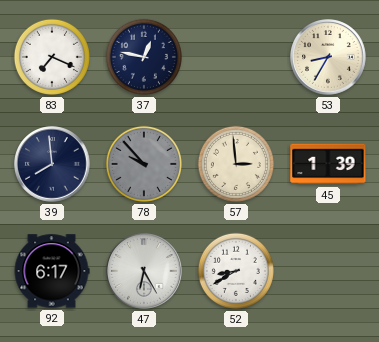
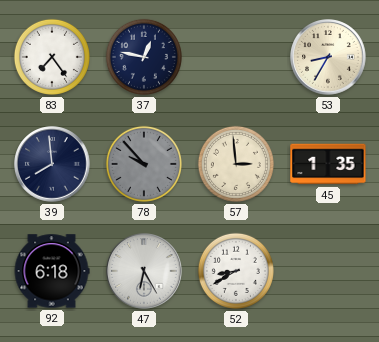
83: 7:19 -> 7:24
45: 1:39 -> 1:35
92: 6:17 -> 6:18
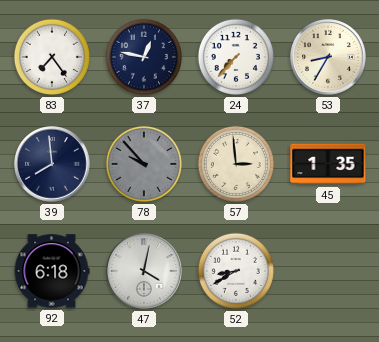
24: none -> 7:37
47: 6:25 -> 4:02
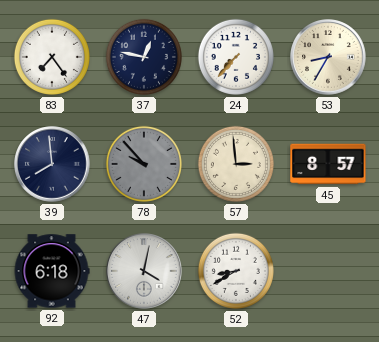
45: 1:35 -> 8:57
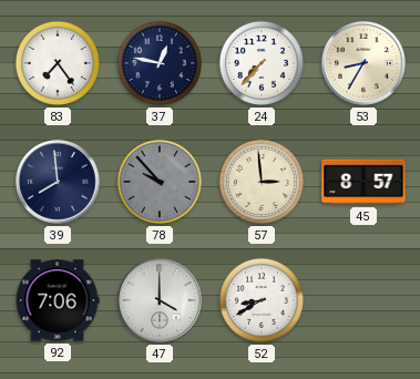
92: 6:18 -> 7:06
47: 4:02 -> 4:00
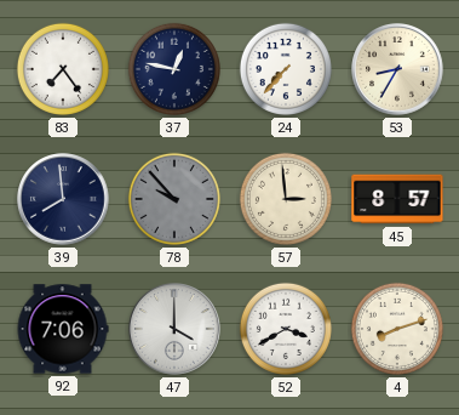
52: 8:40 -> 3:40
4: none -> 8:12
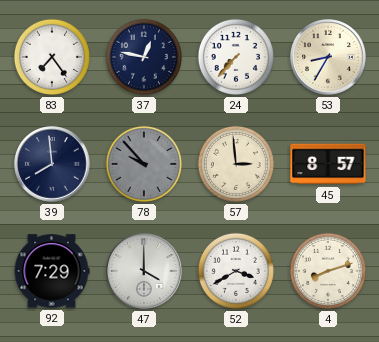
92: 7:06 -> 7:29
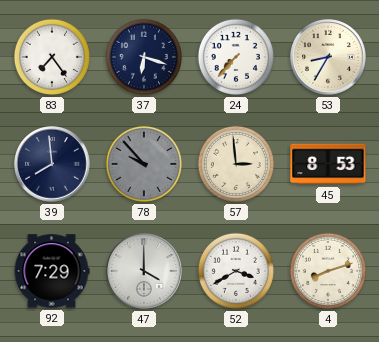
37: 12:47 -> 6:18
45: 8:57 -> 8:53
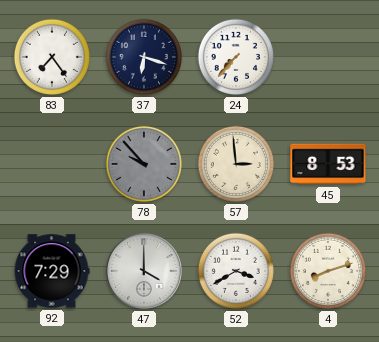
53: 8:35 -> none
39: 7:59 -> none
